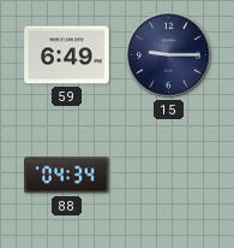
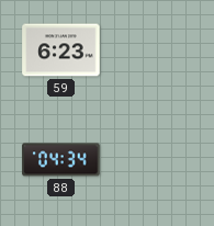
59: 6:49 -> 6:23
15: 9:15 -> none
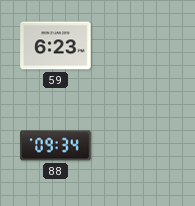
88: 04:34 -> 09:34
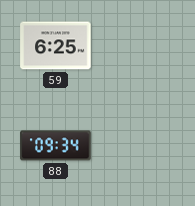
59: 6:23 -> 6:25
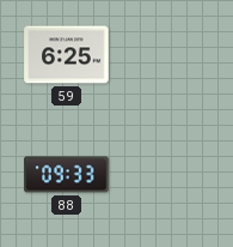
88: 09:34 -> 09:33
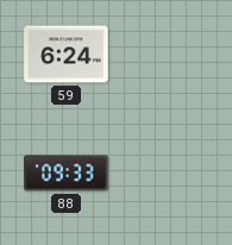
59: 6:25 -> 6:24
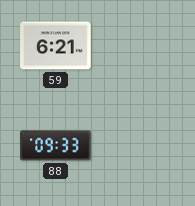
59: 6:24 -> 6:21
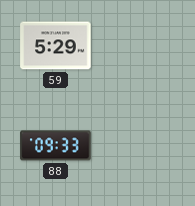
59: 6:21 -> 5:29
